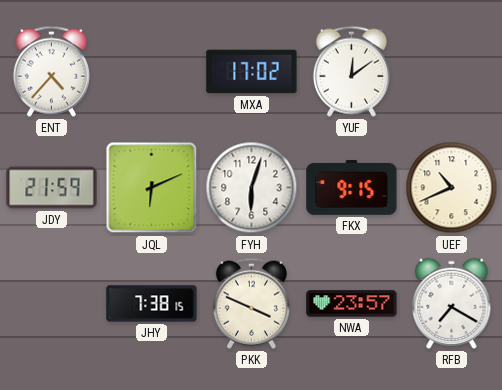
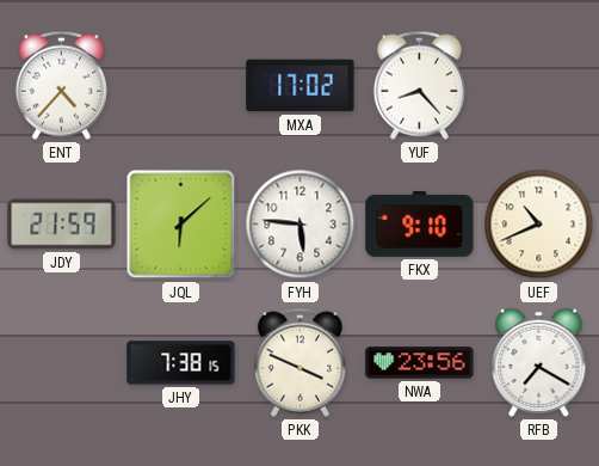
YUF: 12:09 -> 8:23
JQL: 6:11 -> 6:08
FYH: 6:03 -> 5:46
FKX: 9:15 -> 9:10
NWA: 23:57 -> 23:56
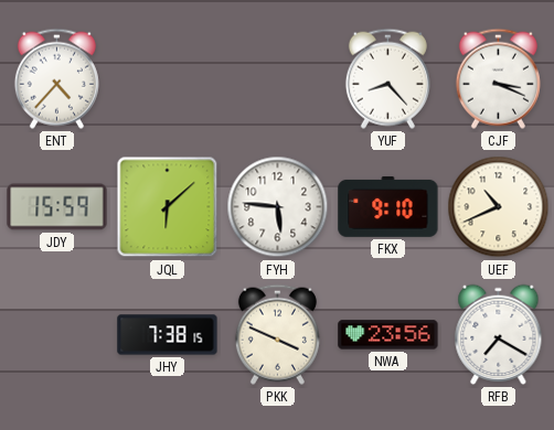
MXA: 17:02 -> none
CJF: none -> 3:19
JDY: 21:59 -> 15:59
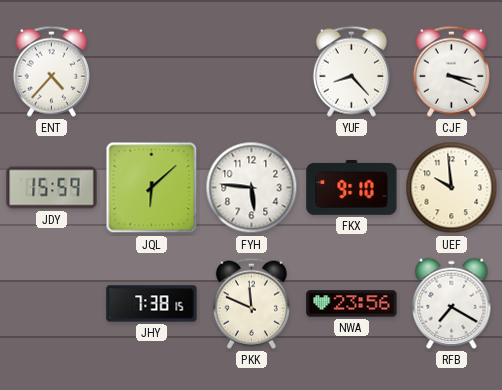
UEF: 10:41 -> 9:59
PKK: 3:49 -> 11:49
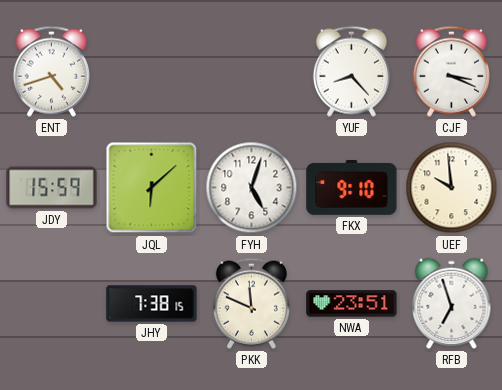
ENT: 4:37 -> 4:42
FYH: 5:46 -> 5:03
NWA: 23:56 -> 23:51
RFB: 7:20 -> 6:57
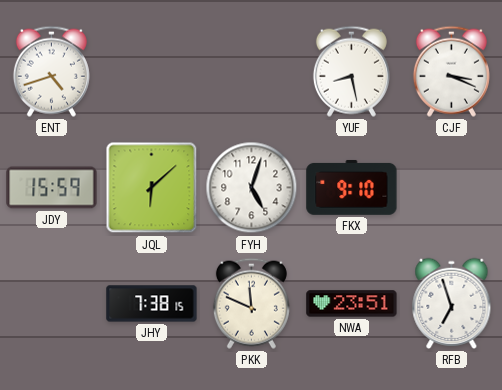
YUF: 8:23 -> 8:28
UEF: 9:59 -> none
